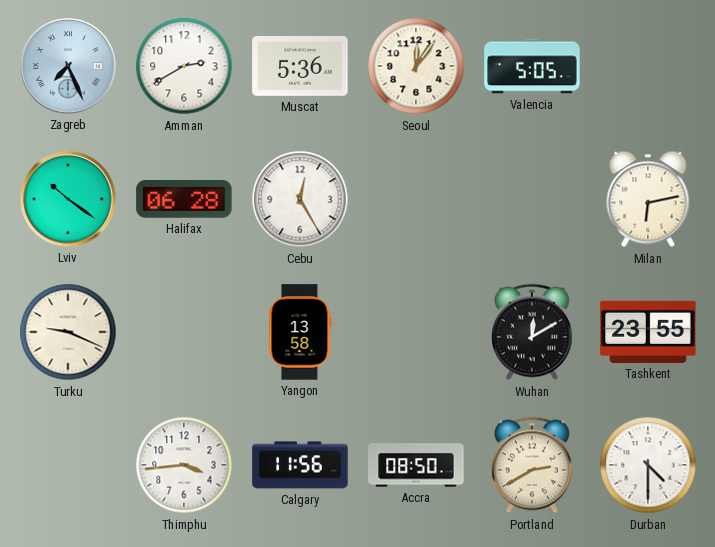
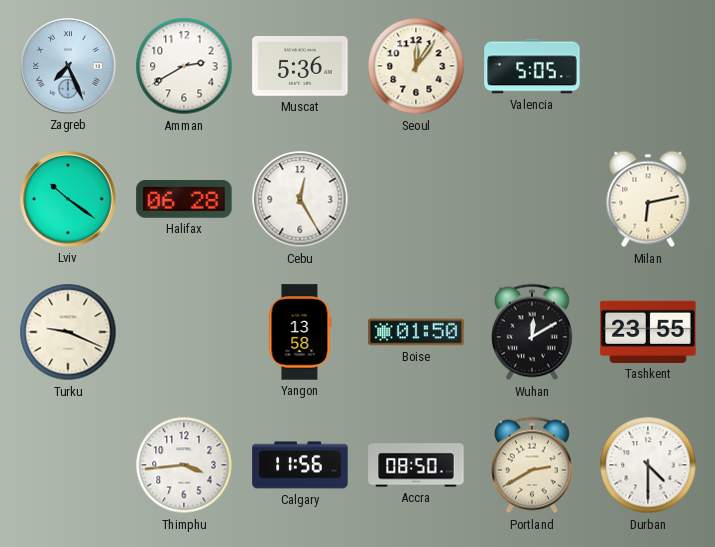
Boise: none -> 01:50
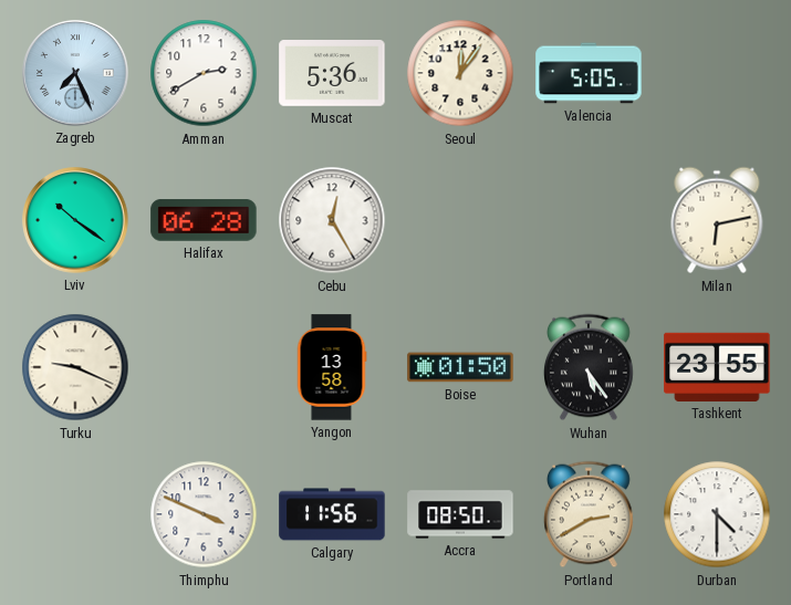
Wuhan: 12:10 -> 5:24
Thimphu: 3:44 -> 3:49
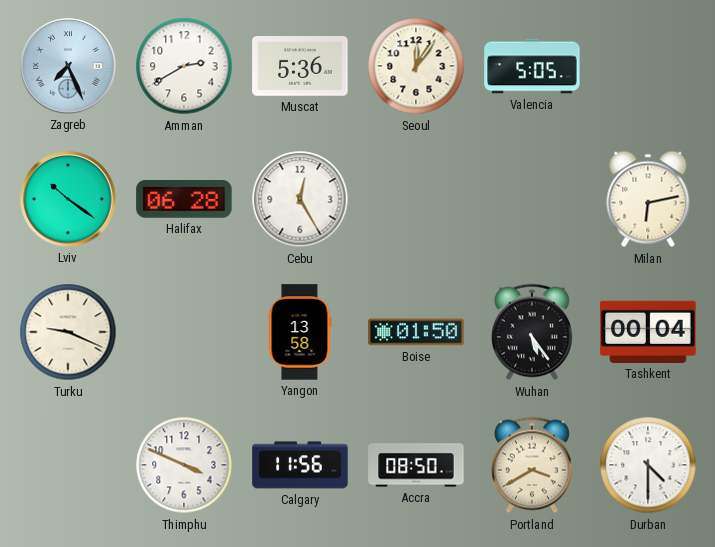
Tashkent: 23:55 -> 00:04
Portland: 2:40 -> 3:40
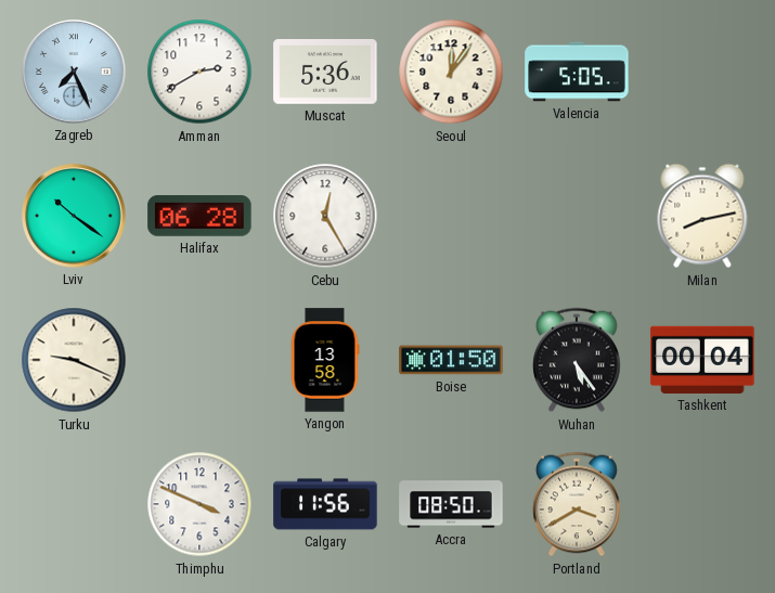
Milan: 6:13 -> 8:13
Durban: 4:30 -> none
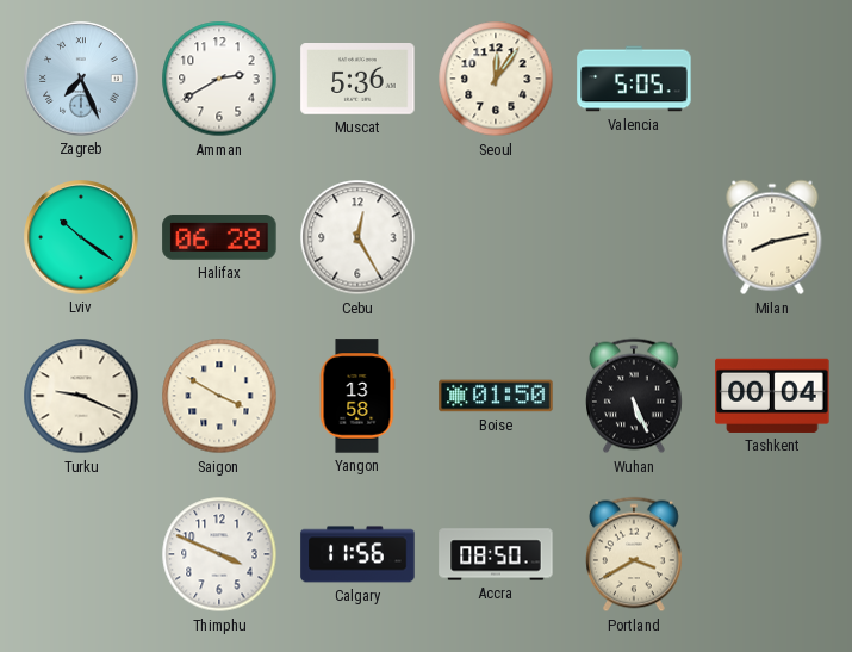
Saigon: none -> 3:50
Wuhan: 5:24 -> 5:26
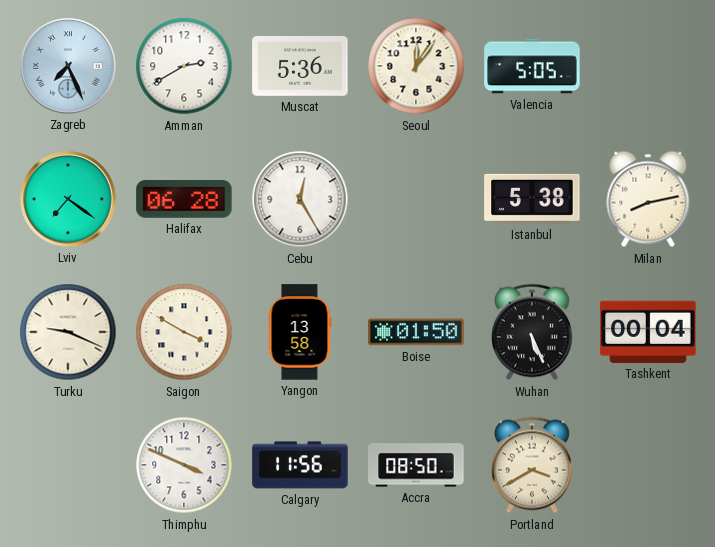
Lviv: 10:21 -> 7:21
Istanbul: none -> 5:38
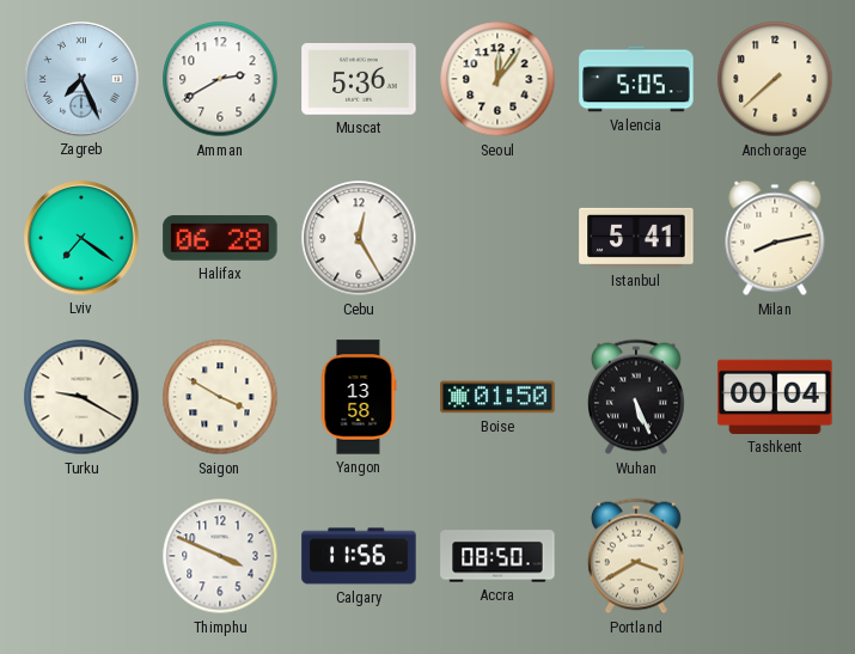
Anchorage: none -> 7:38
Istanbul: 5:38 -> 5:41
Turku: 9:19 -> 9:20
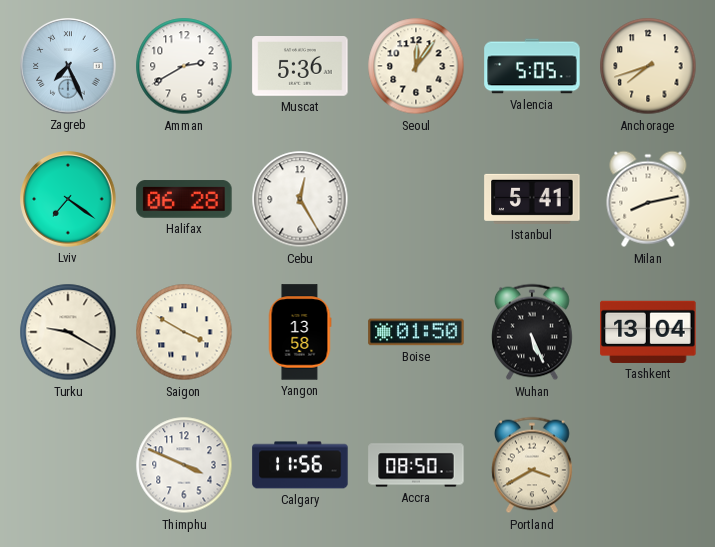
Anchorage: 7:38 -> 7:42
Tashkent: 00:04 -> 13:04
